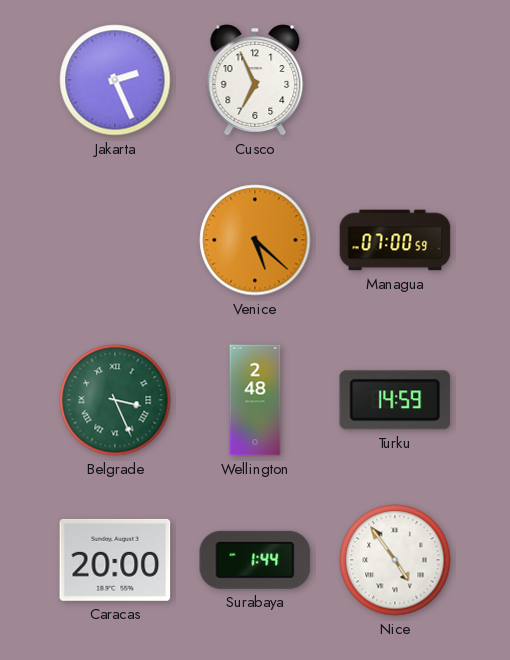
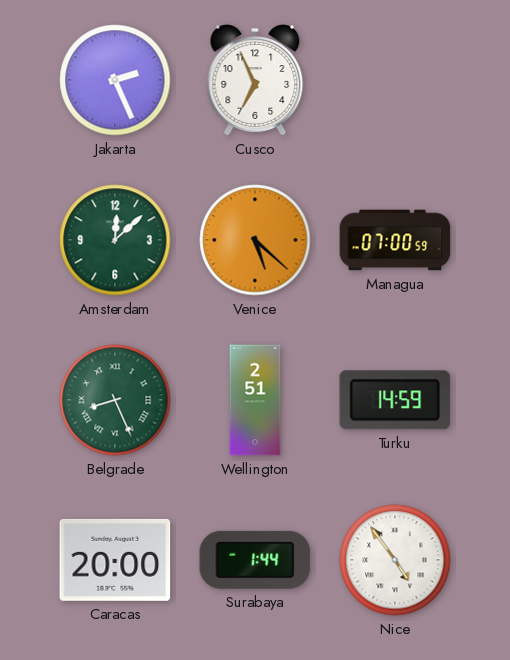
Amsterdam: none -> 12:08
Belgrade: 3:26 -> 8:26
Wellington: 2:48 -> 2:51
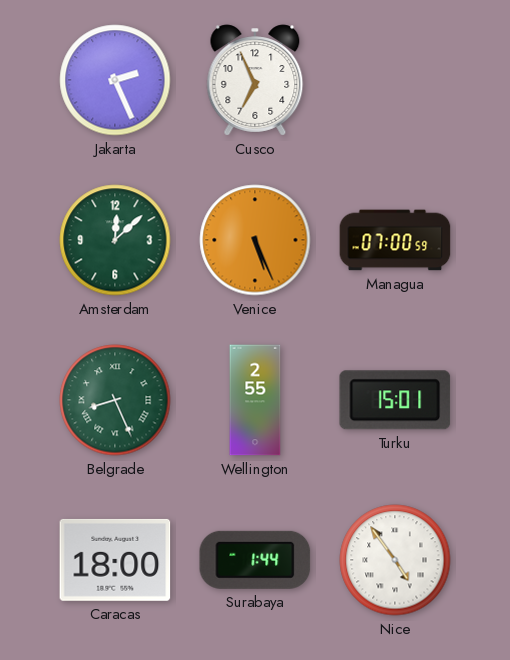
Venice: 5:22 -> 5:26
Wellington: 2:51 -> 2:55
Turku: 14:59 -> 15:01
Caracas: 20:00 -> 18:00
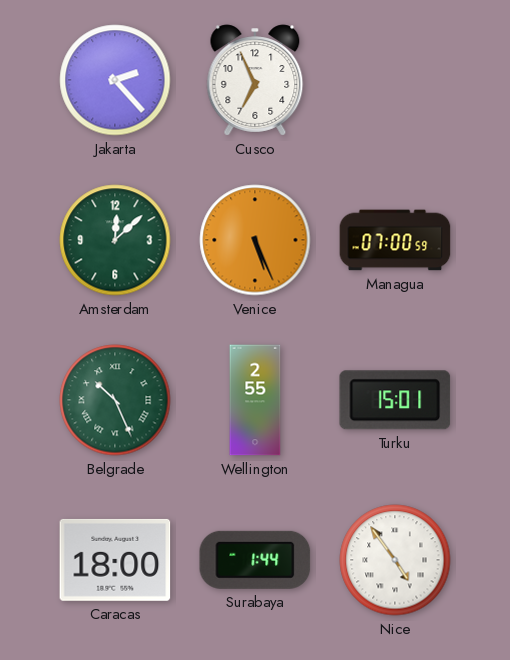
Jakarta: 2:26 -> 2:23
Belgrade: 8:26 -> 10:26
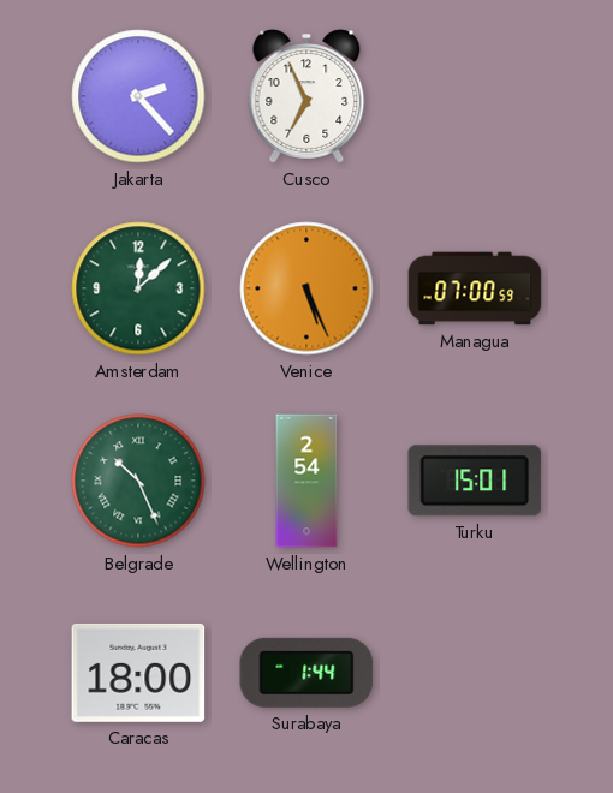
Wellington: 2:55 -> 2:54
Nice: 4:54 -> none
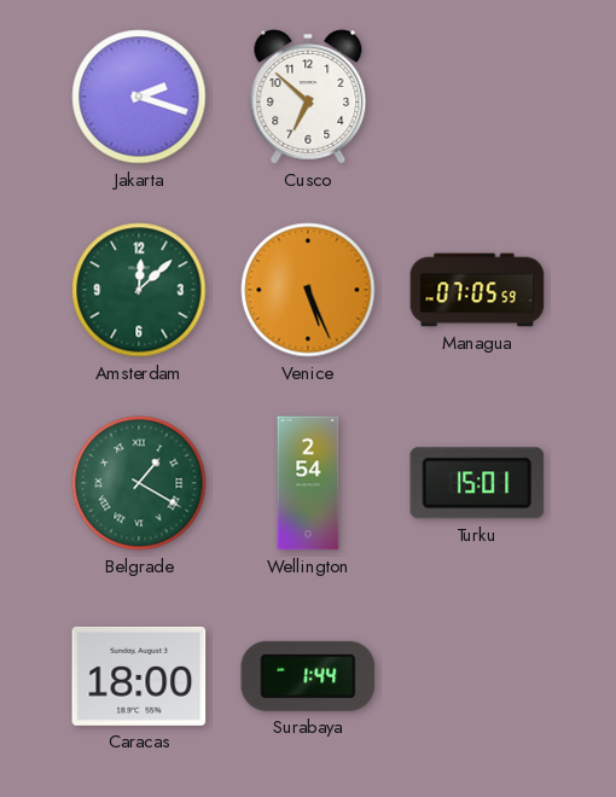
Jakarta: 2:23 -> 2:18
Cusco: 6:56 -> 6:52
Managua: 07:00 -> 07:05
Belgrade: 10:26 -> 1:20
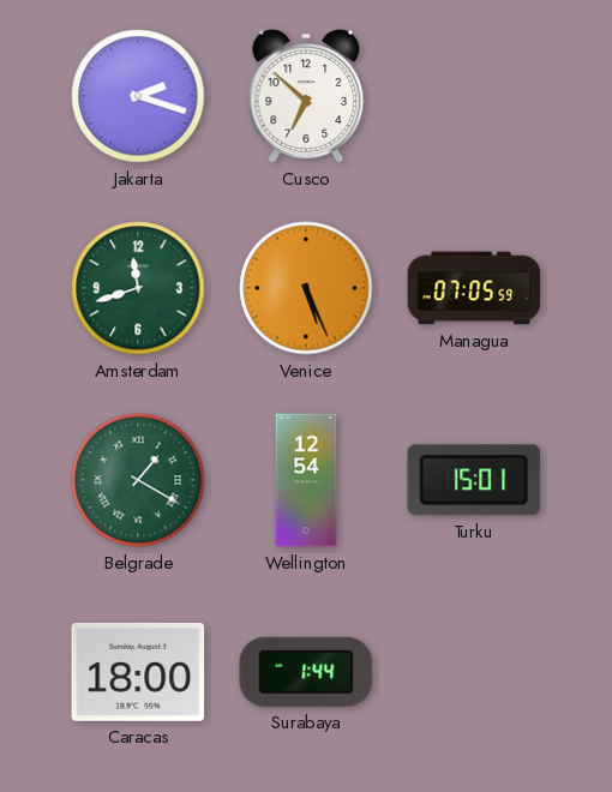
Amsterdam: 12:08 -> 11:42
Wellington: 2:54 -> 12:54
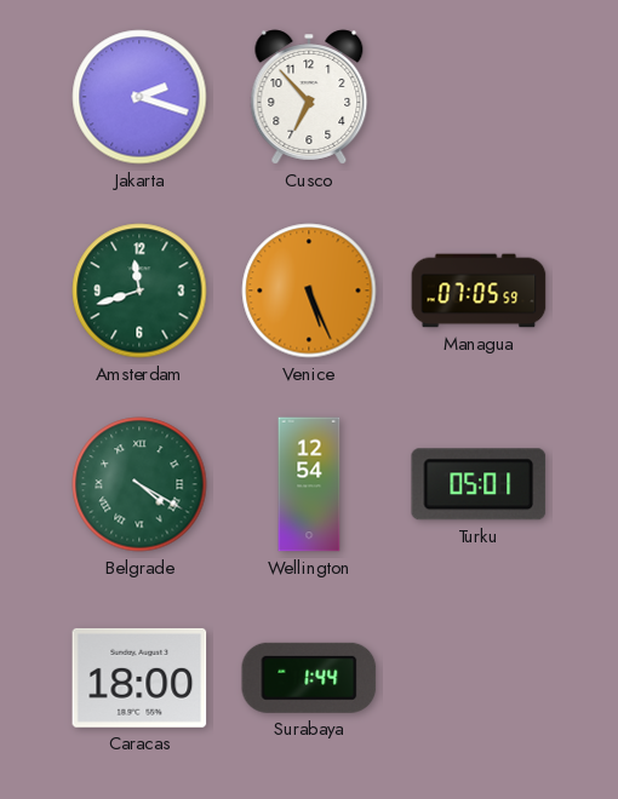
Cusco: 6:52 -> 6:53
Belgrade: 1:20 -> 4:20
Turku: 15:01 -> 05:01
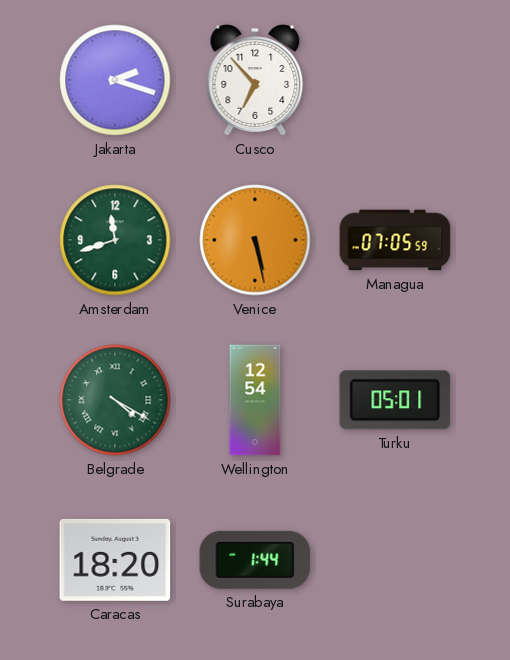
Venice: 5:26 -> 5:28
Caracas: 18:00 -> 18:20
